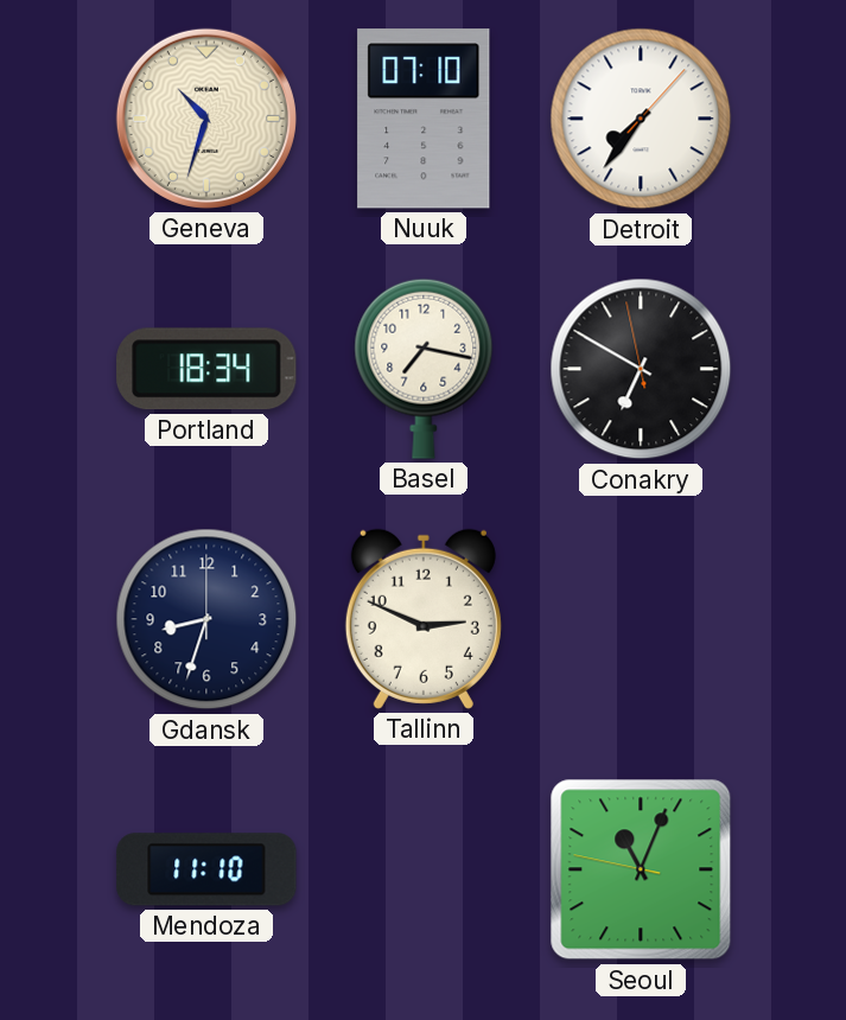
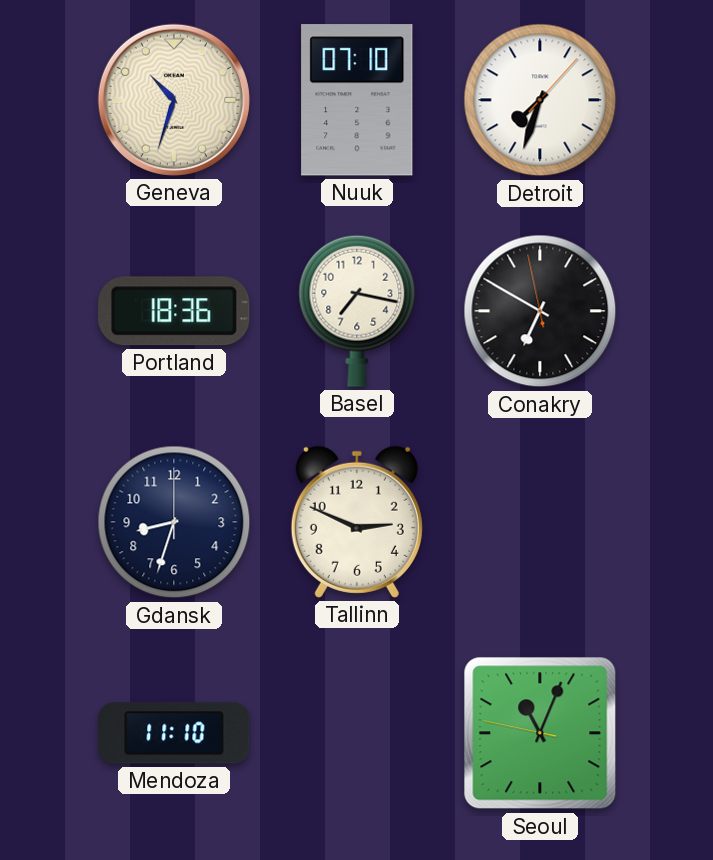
Detroit: 7:36 -> 7:33
Portland: 18:34 -> 18:36
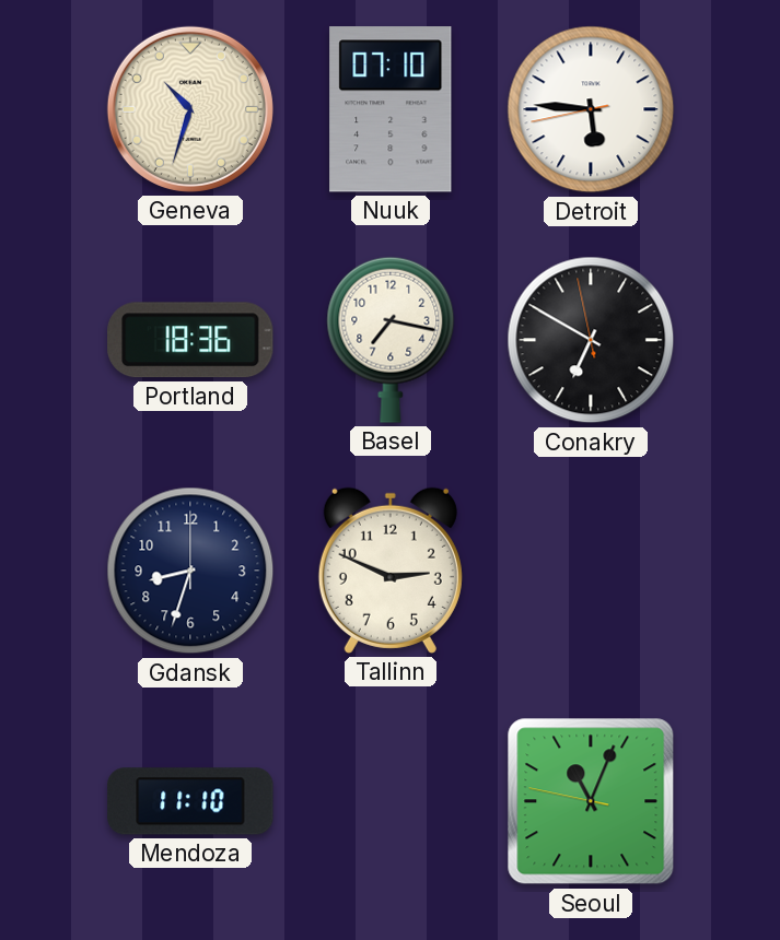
Detroit: 7:33 -> 5:45
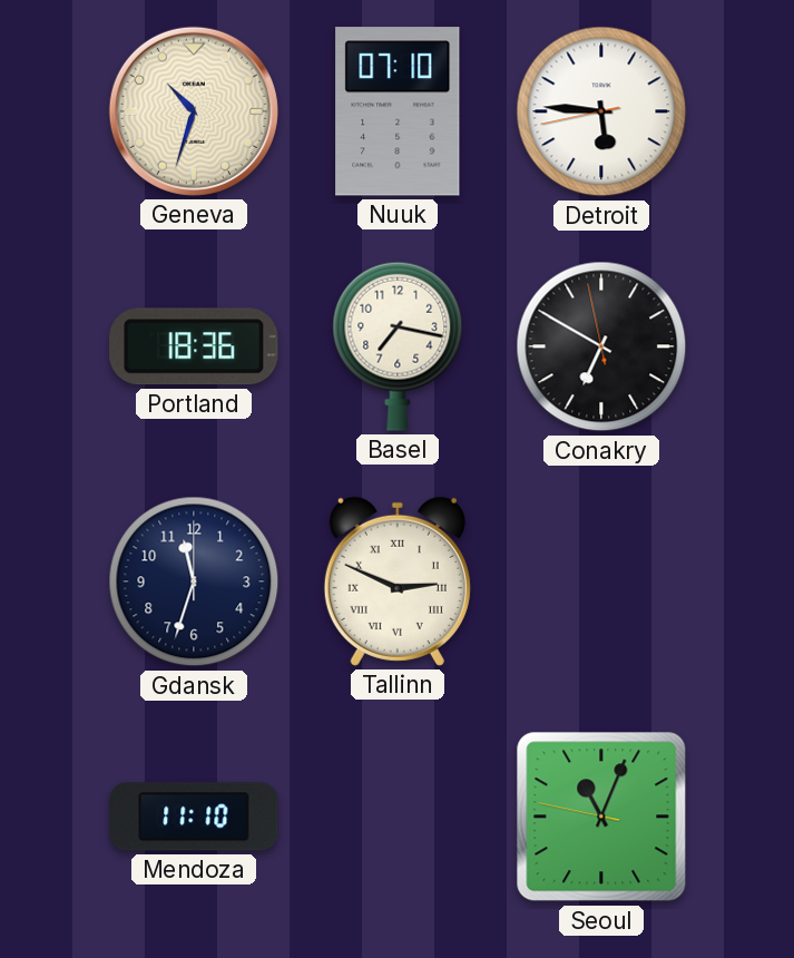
Gdansk: 8:33 -> 11:33
Tallinn numerals: Arabic -> Roman
